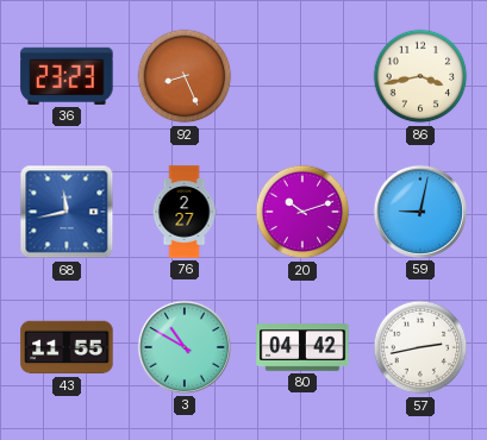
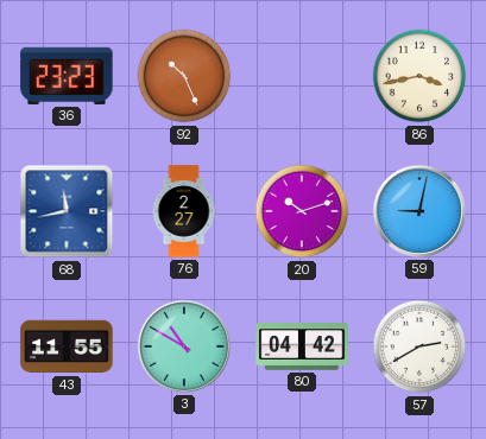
92: 8:26 -> 10:26
57: 2:43 -> 2:40
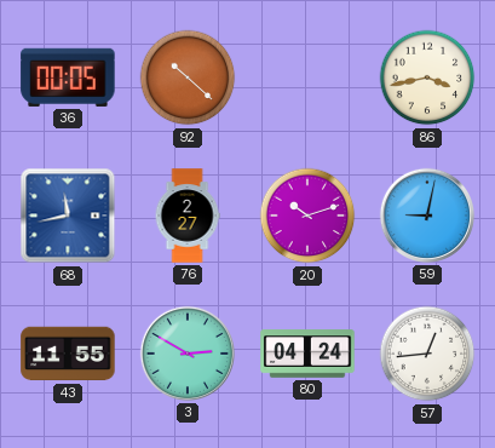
36: 23:23 -> 00:05
92: 10:26 -> 10:22
3: 10:50 -> 2:50
80: 04:42 -> 04:24
57: 2:40 -> 12:44
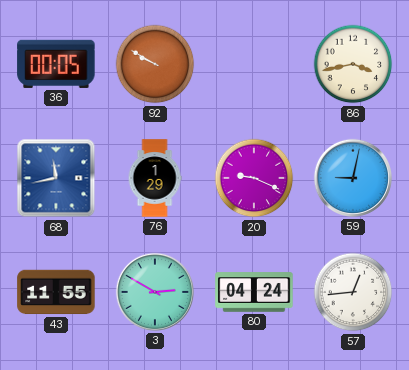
92: 10:22 -> 9:50
76: 2:27 -> 1:29
20: 10:12 -> 9:19
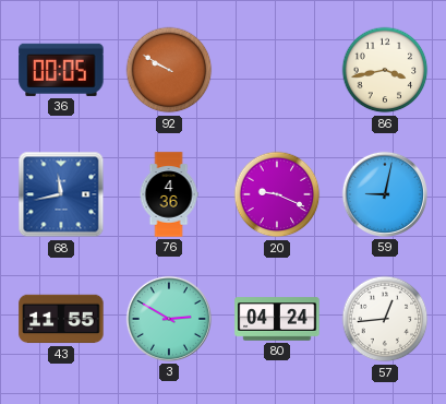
76: 1:29 -> 4:36
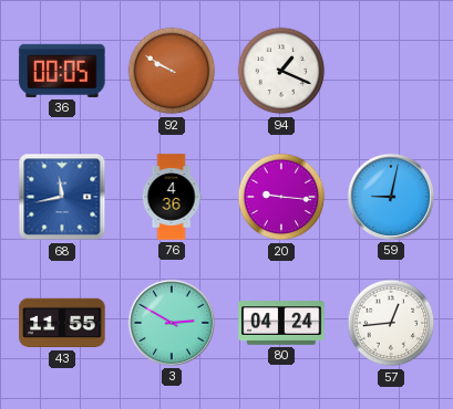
94: none -> 1:19
86: 3:43 -> none
20: 9:19 -> 9:16
